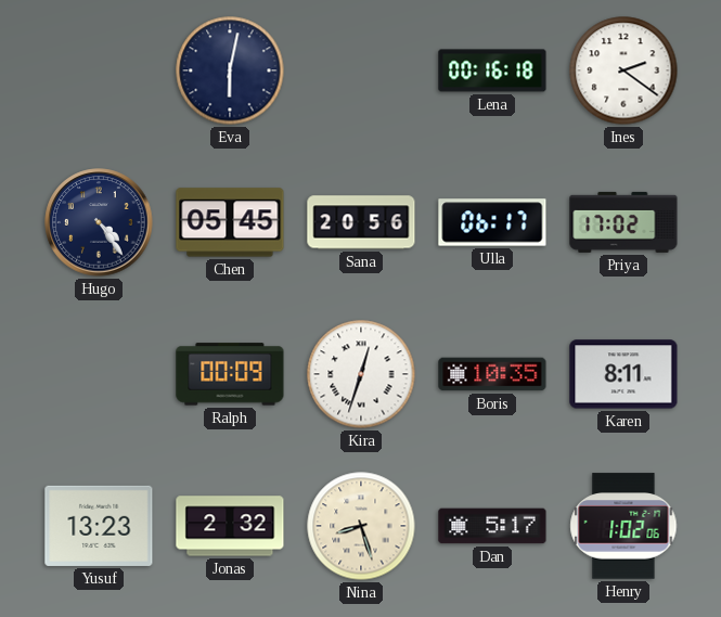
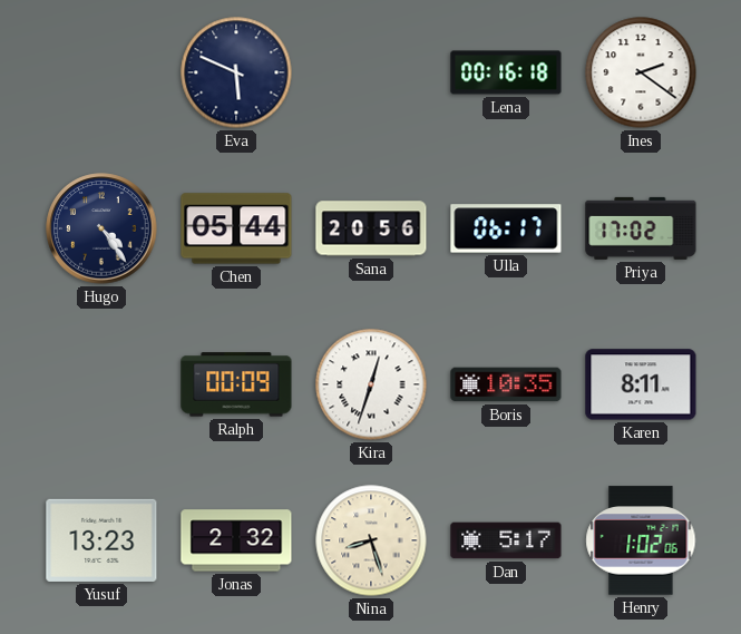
Eva: 6:02 -> 5:49
Chen: 05:45 -> 05:44
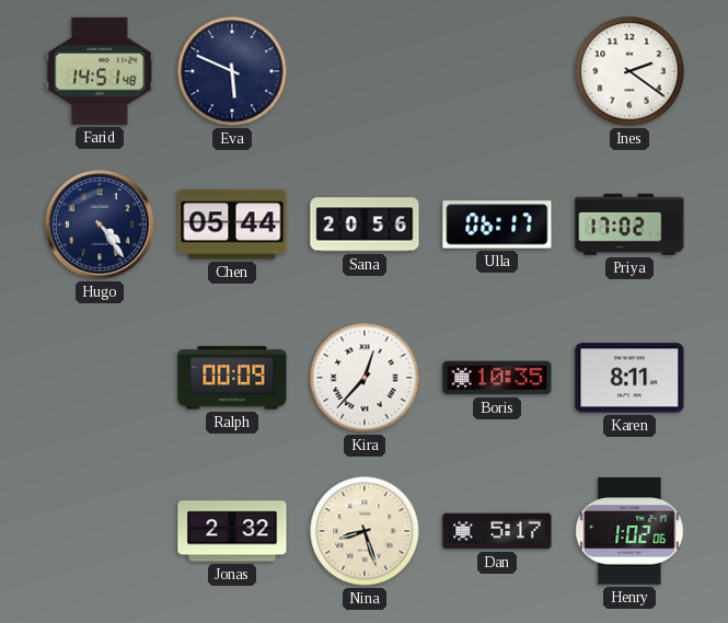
Farid: none -> 14:51
Lena: 00:16 -> none
Kira: 12:33 -> 12:37
Yusuf: 13:23 -> none
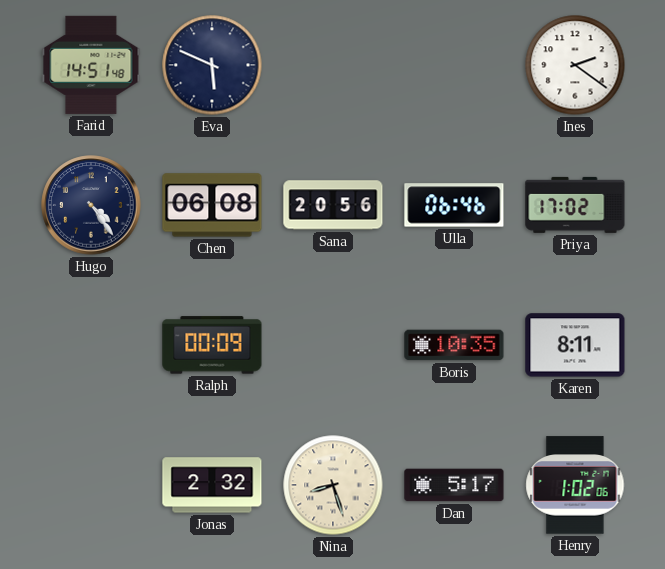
Chen: 05:44 -> 06:08
Ulla: 06:17 -> 06:46
Kira: 12:37 -> none
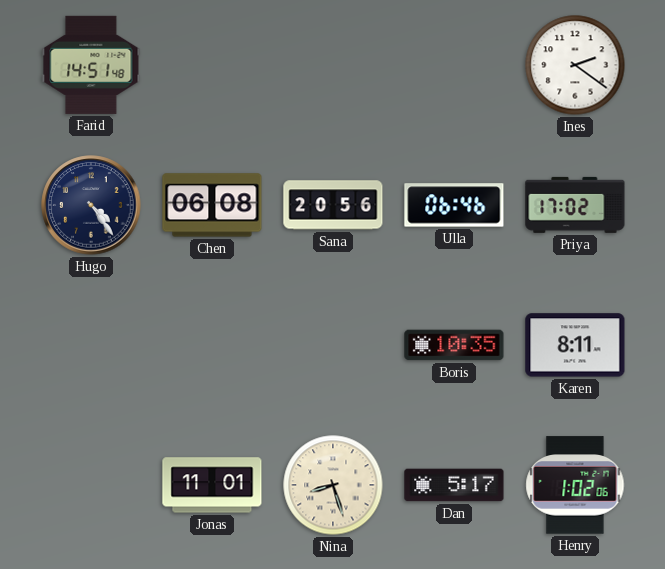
Eva: 5:49 -> none
Ralph: 00:09 -> none
Jonas: 2:32 -> 11:01
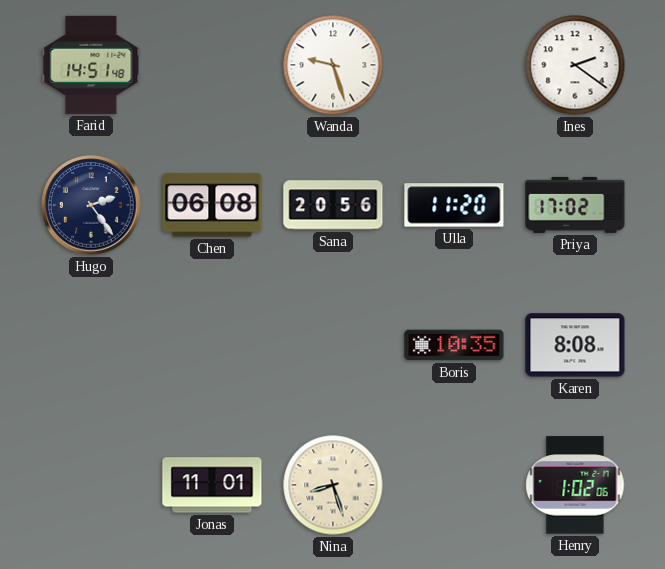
Wanda: none -> 9:27
Hugo: 4:24 -> 2:24
Ulla: 06:46 -> 11:20
Karen: 8:11 -> 8:08
Dan: 5:17 -> none
